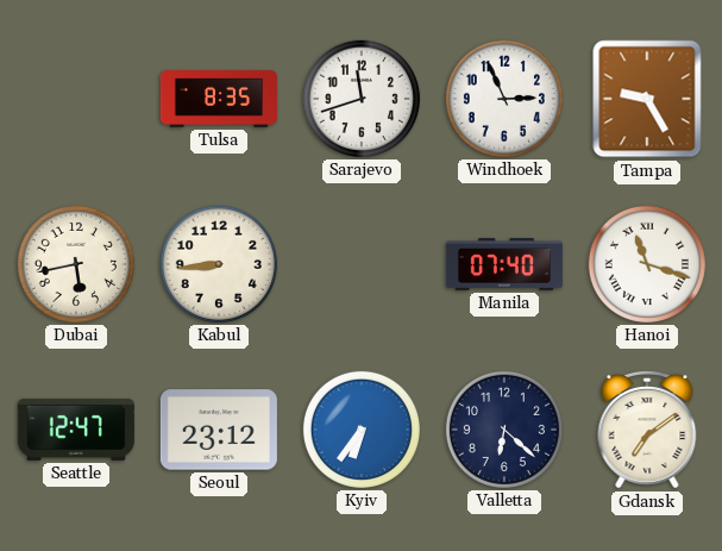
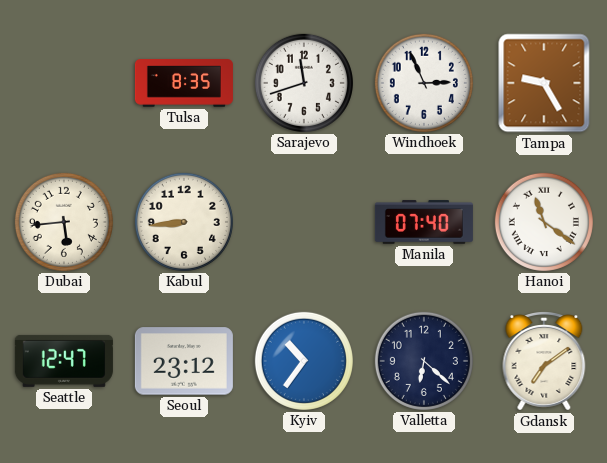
Dubai: 5:43 -> 5:44
Hanoi: 11:18 -> 11:21
Kyiv: 6:36 -> 10:36
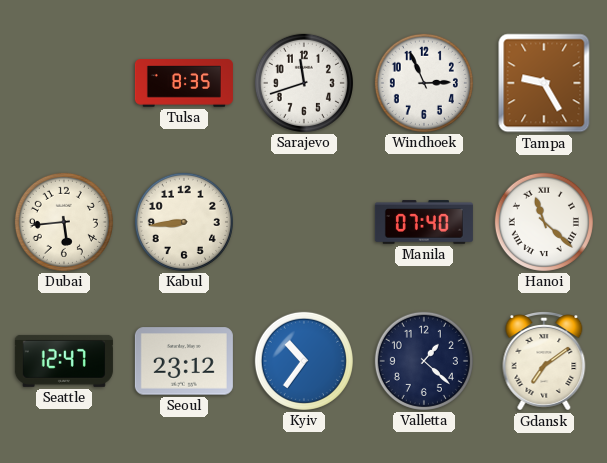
Hanoi: 11:21 -> 11:22
Valletta: 6:22 -> 1:22
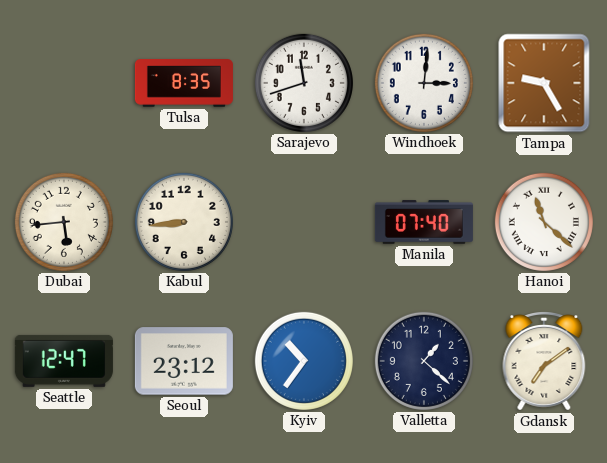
Windhoek: 2:56 -> 3:01
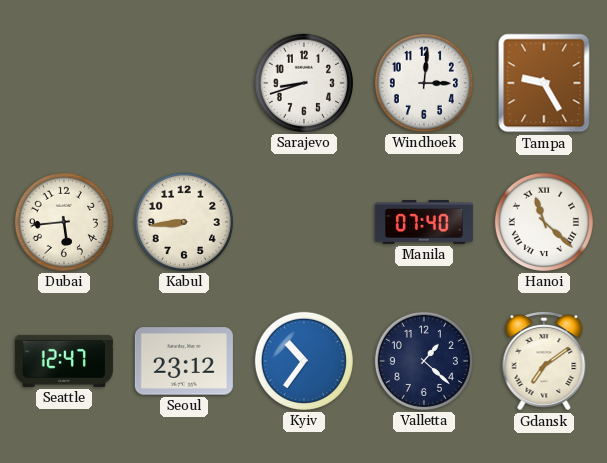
Tulsa: 8:35 -> none
Sarajevo: 11:42 -> 8:42
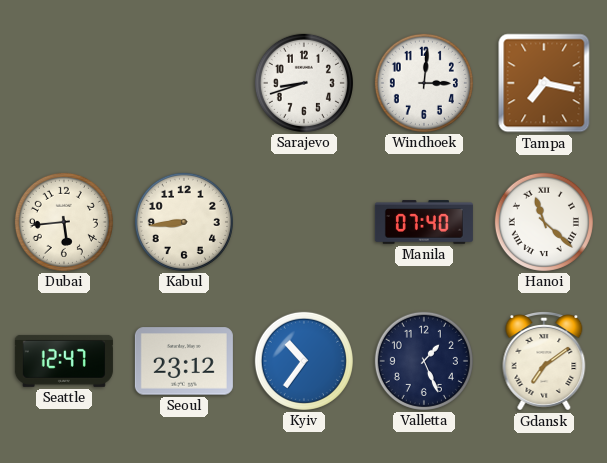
Tampa: 9:25 -> 7:17
Valletta: 1:22 -> 1:26
